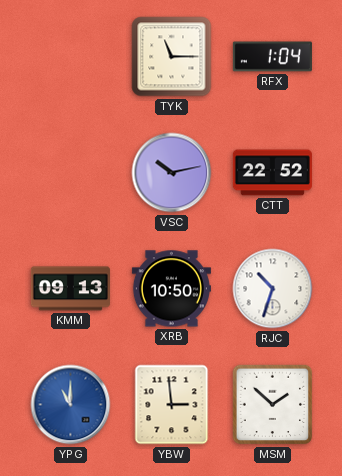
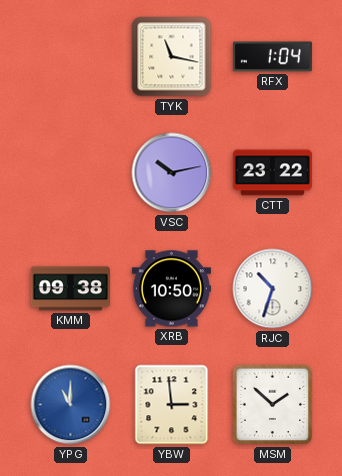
TYK: 11:15 -> 11:17
CTT: 22:52 -> 23:22
KMM: 09:13 -> 09:38
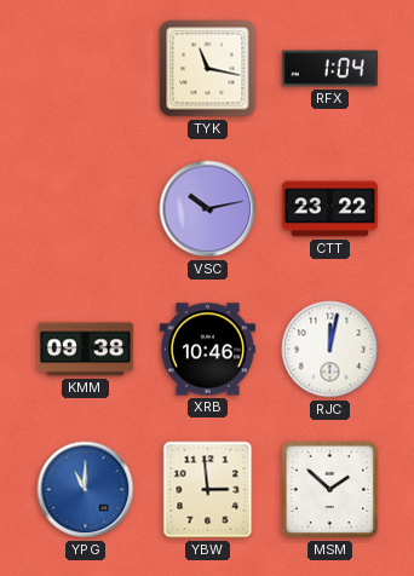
XRB: 10:50 -> 10:46
RJC: 10:33 -> 12:02
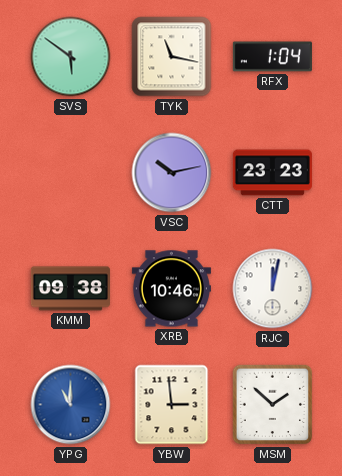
SVS: none -> 5:51
CTT: 23:22 -> 23:23
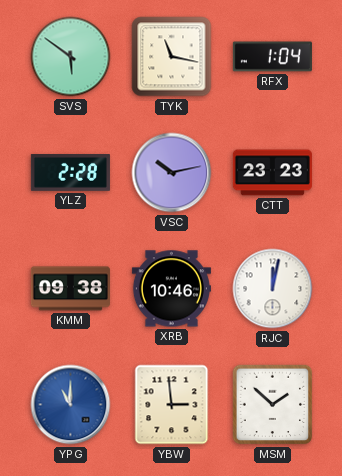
YLZ: none -> 2:28
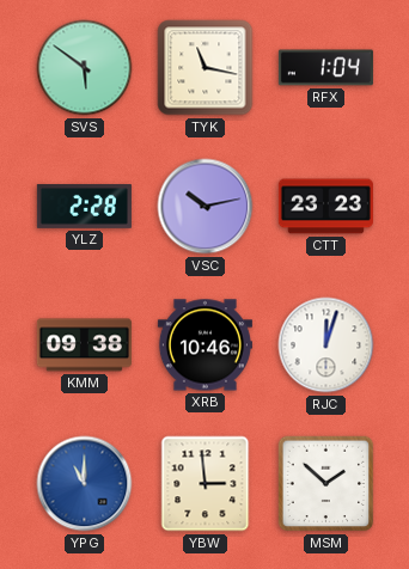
RJC: 12:02 -> 12:03
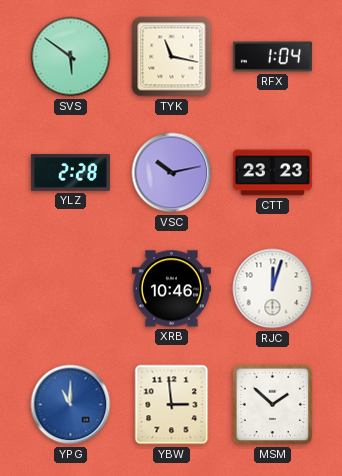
KMM: 09:38 -> none
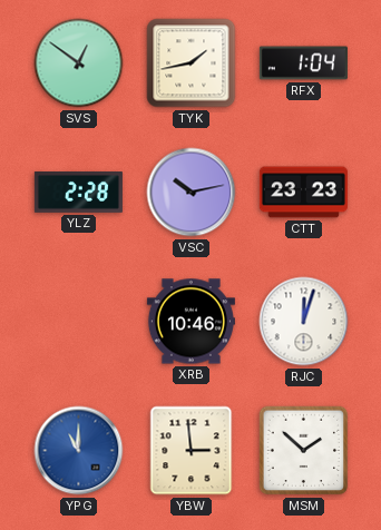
SVS: 5:51 -> 12:51
TYK: 11:17 -> 1:43
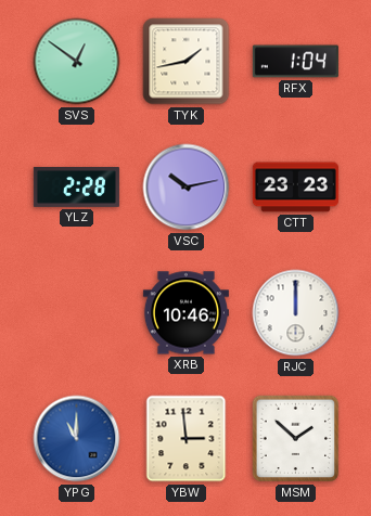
RJC: 12:03 -> 12:00
